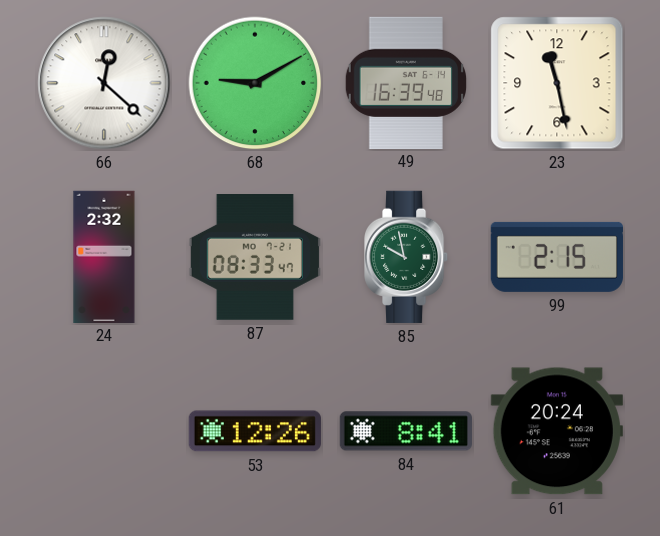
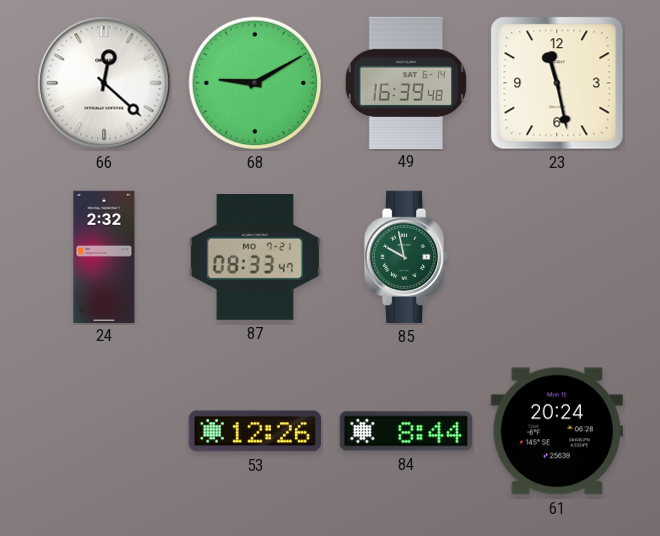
99: 2:15 -> none
84: 8:41 -> 8:44
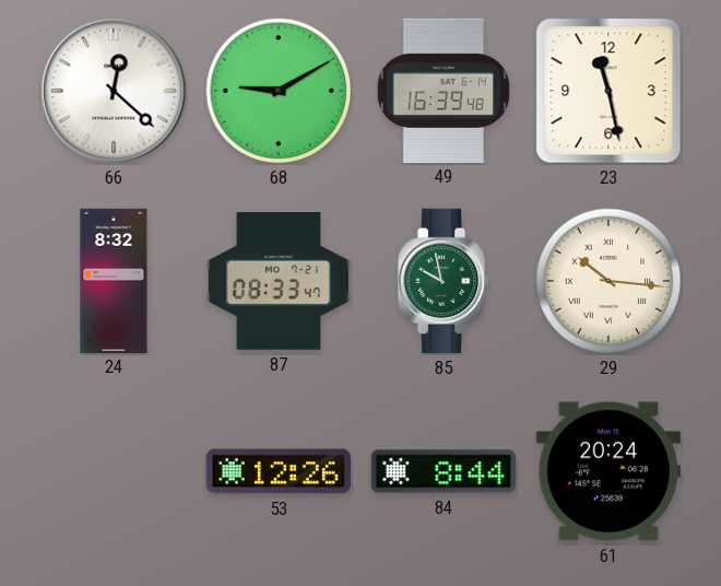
24: 2:32 -> 8:32
29: none -> 10:16
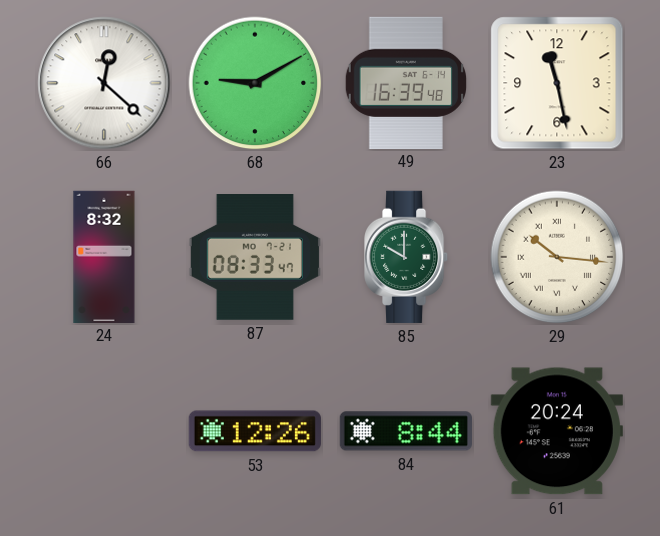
85: 9:58 -> 10:00
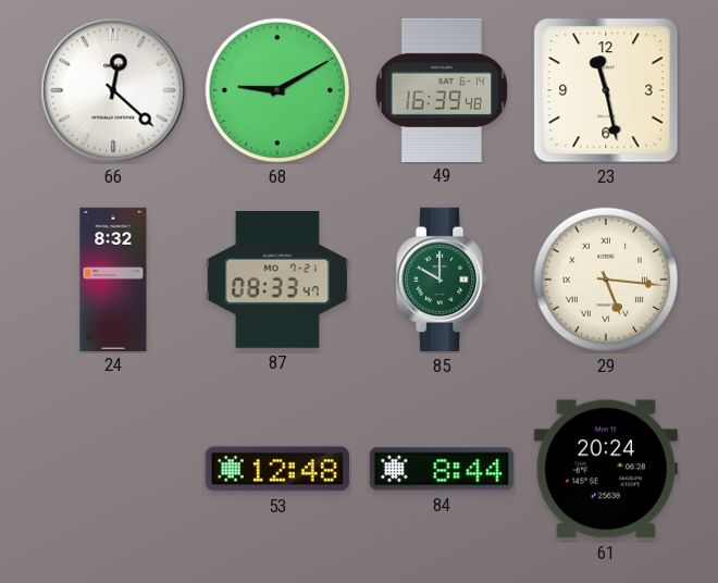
29: 10:16 -> 5:16
53: 12:26 -> 12:48
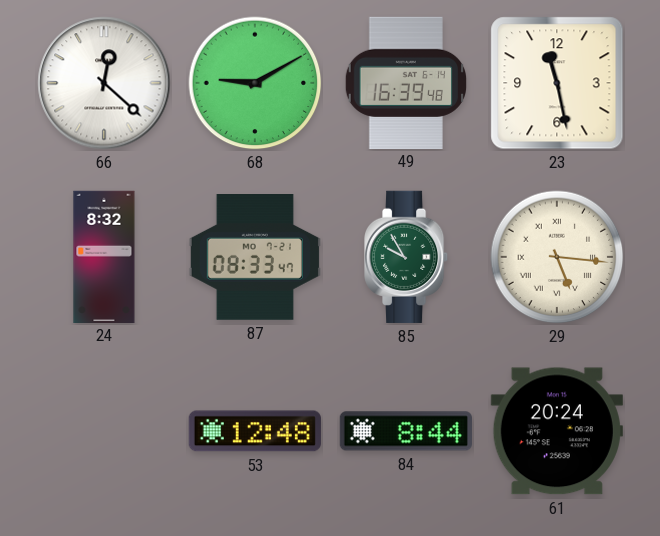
85: 10:00 -> 9:55
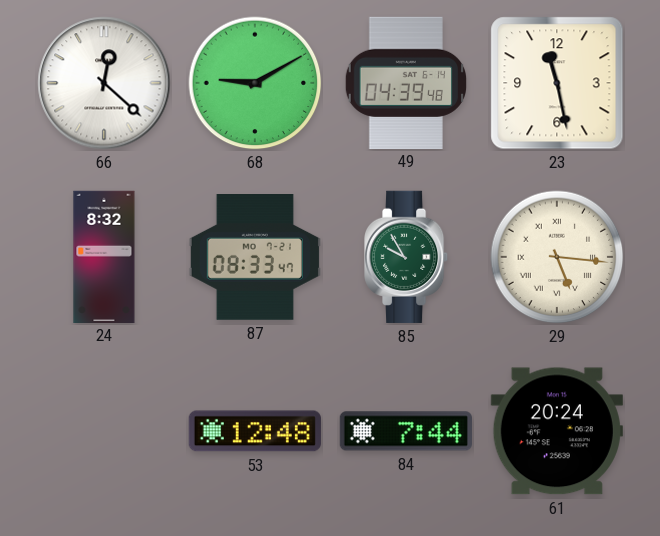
49: 16:39 -> 04:39
84: 8:44 -> 7:44
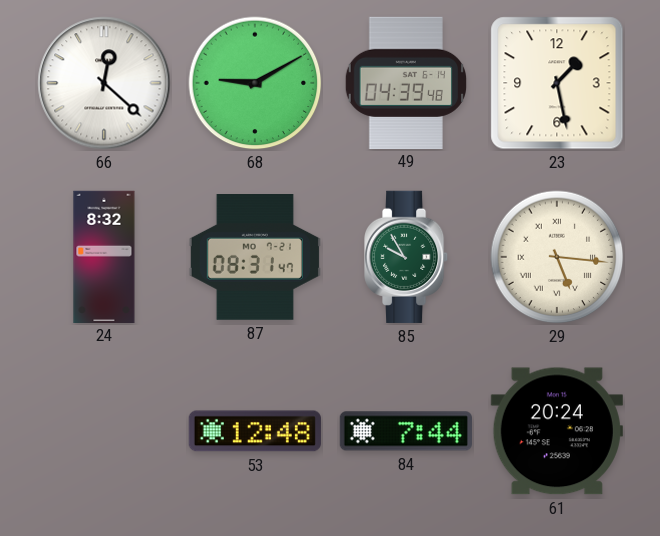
23: 11:28 -> 1:28
87: 08:33 -> 08:31
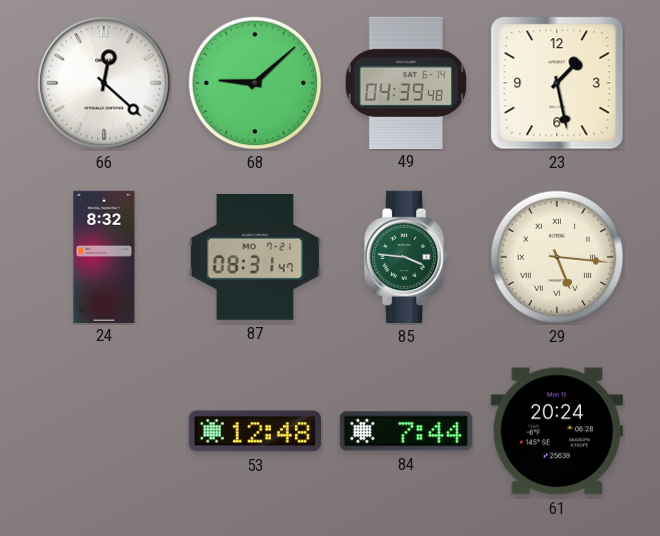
68: 9:10 -> 9:08
85: 9:55 -> 3:46
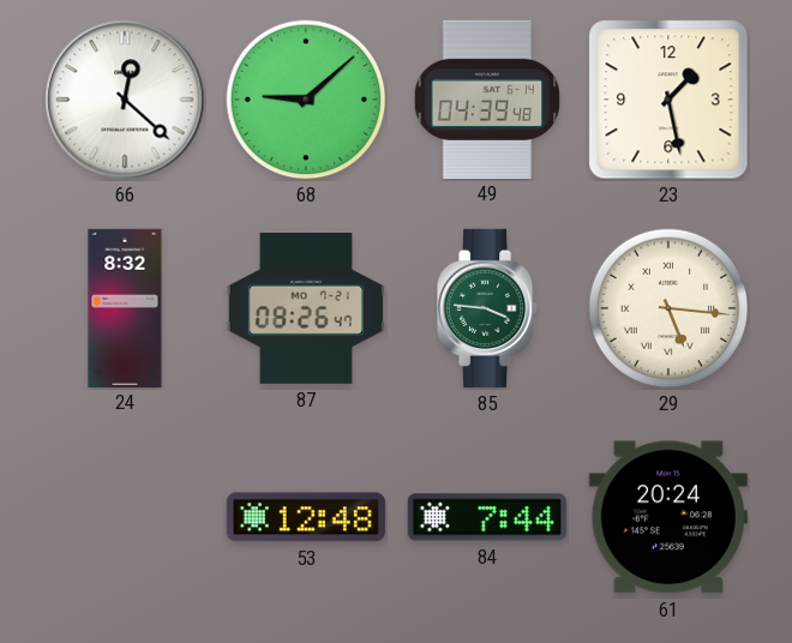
87: 08:31 -> 08:26
